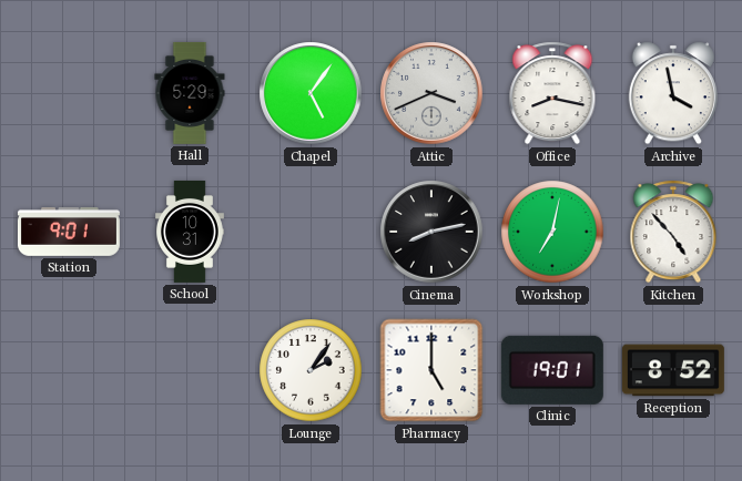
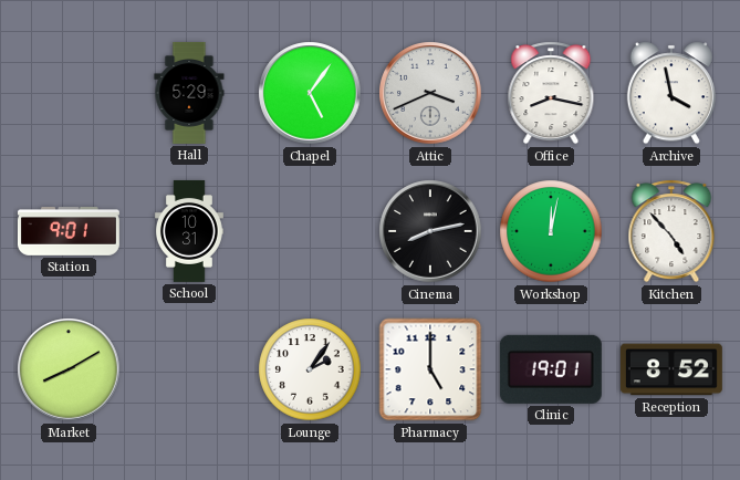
Workshop: 7:02 -> 12:02
Market: none -> 8:10
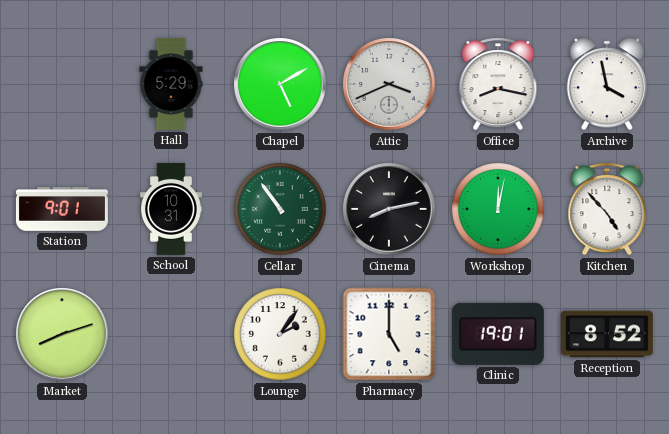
Chapel: 5:06 -> 5:10
Cellar: none -> 10:54
Market: 8:10 -> 8:12
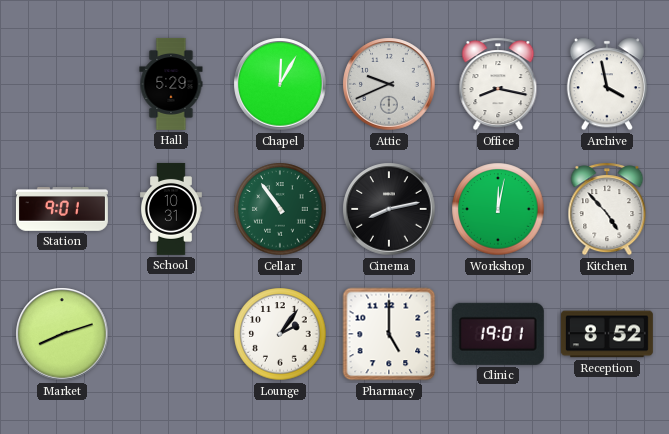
Chapel: 5:10 -> 12:05
Attic: 3:41 -> 9:41
